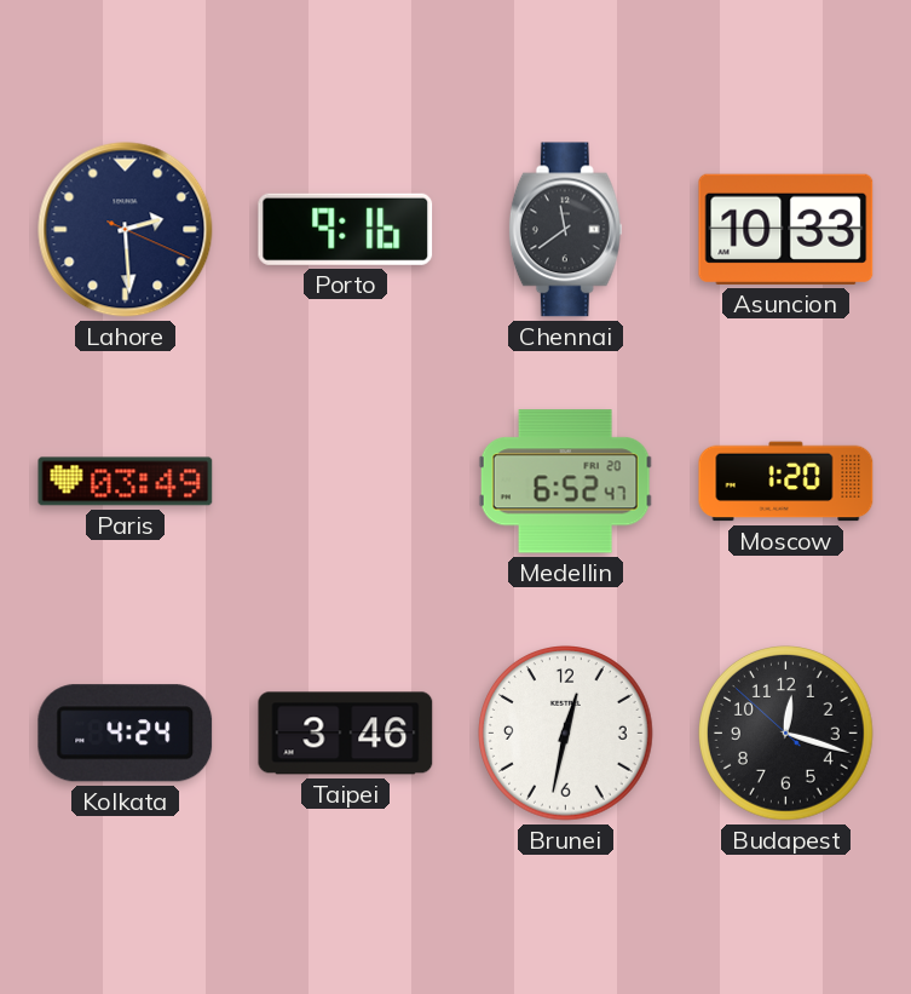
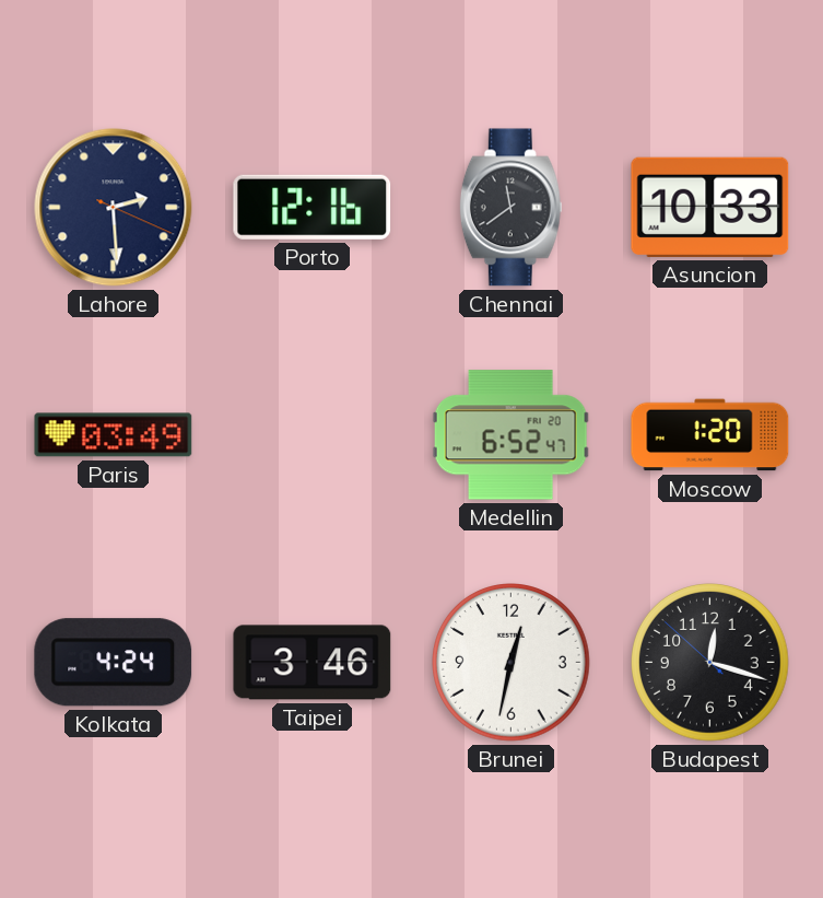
Porto: 9:16 -> 12:16
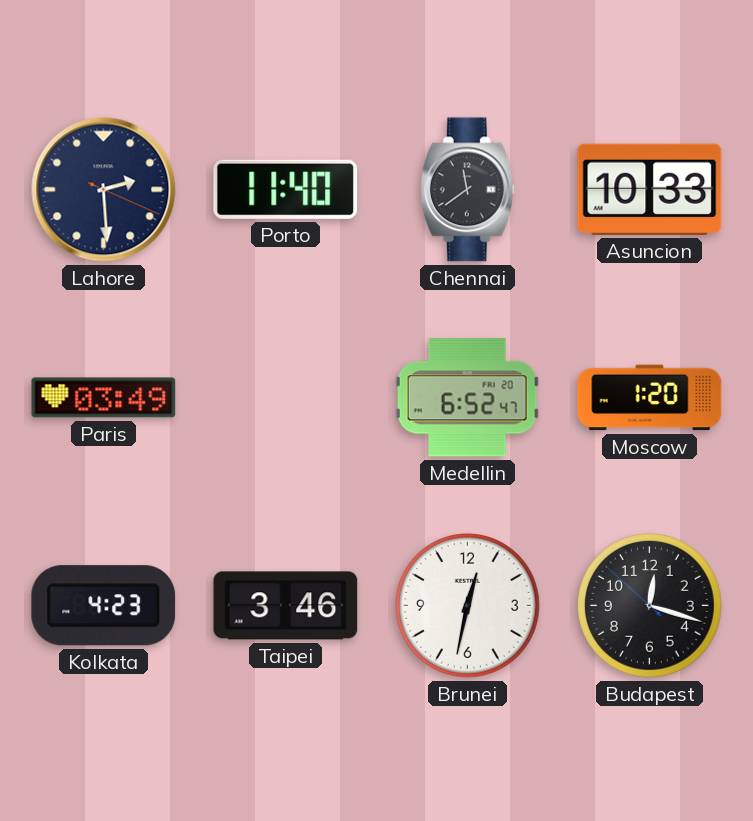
Porto: 12:16 -> 11:40
Kolkata: 4:24 -> 4:23
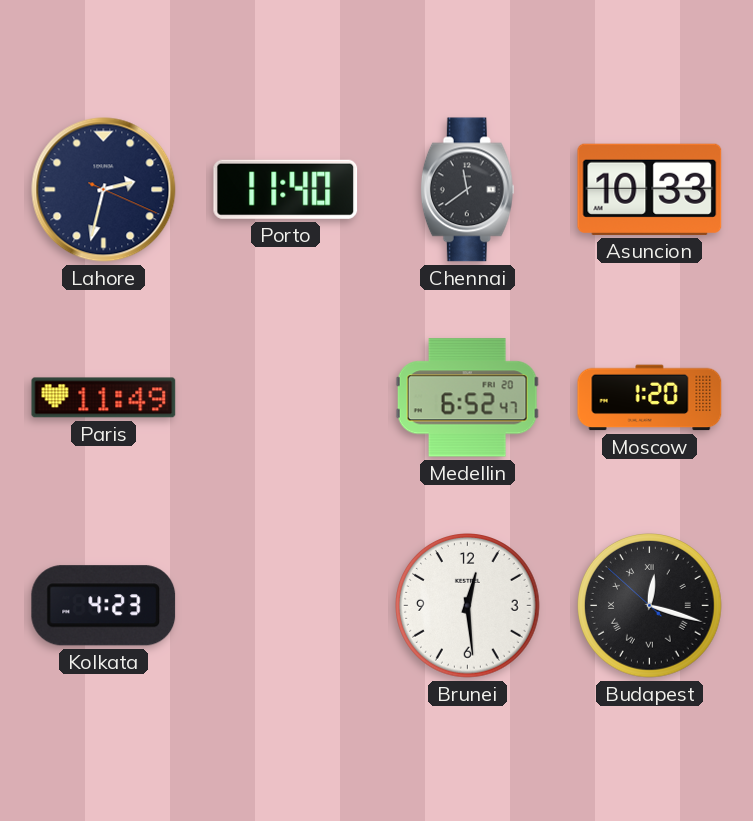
Lahore: 2:29 -> 2:32
Paris: 03:49 -> 11:49
Taipei: 3:46 -> none
Brunei: 12:32 -> 12:29
Budapest numerals: Arabic -> Roman
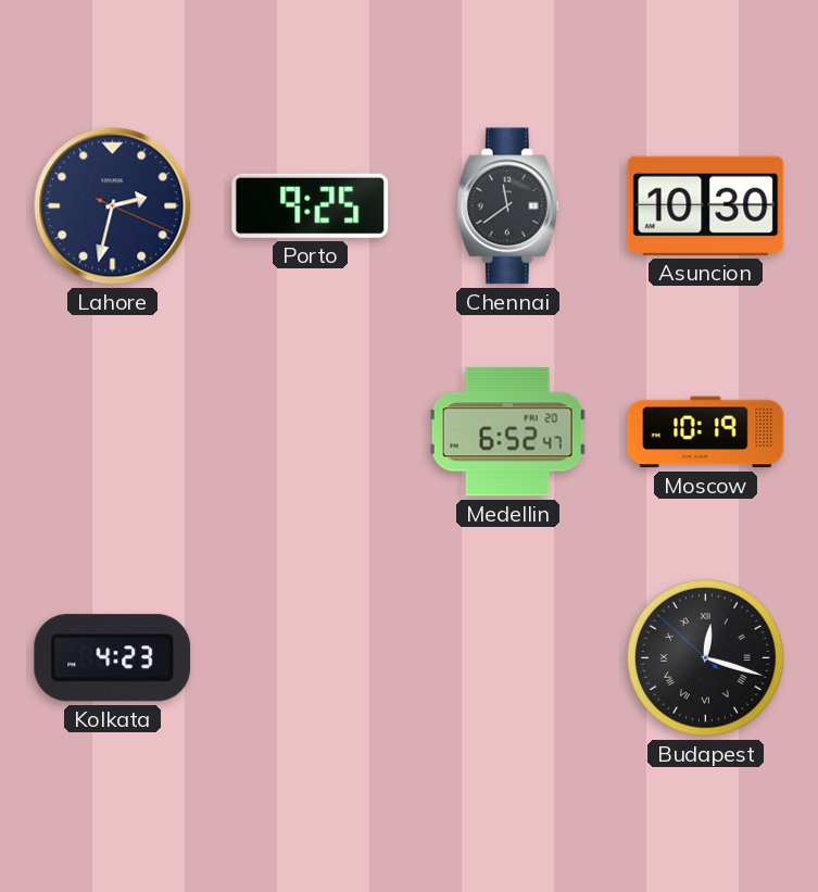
Porto: 11:40 -> 9:25
Asuncion: 10:33 -> 10:30
Paris: 11:49 -> none
Moscow: 1:20 -> 10:19
Brunei: 12:29 -> none
